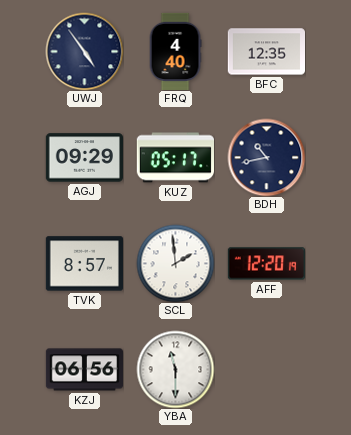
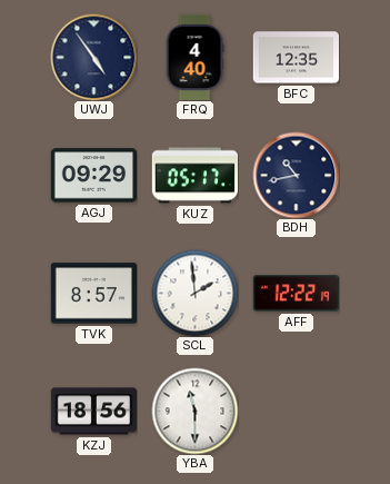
AFF: 12:20 -> 12:22
KZJ: 06:56 -> 18:56
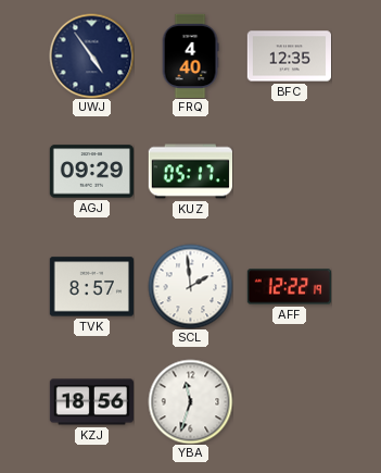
BDH: 10:43 -> none
YBA: 11:30 -> 11:33
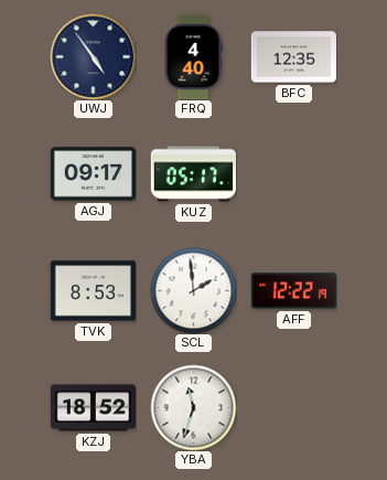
AGJ: 09:29 -> 09:17
TVK: 8:57 -> 8:53
KZJ: 18:56 -> 18:52
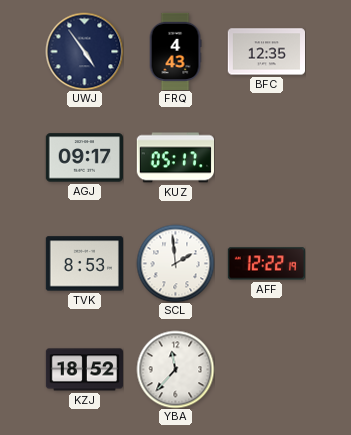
FRQ: 4:40 -> 4:43
YBA: 11:33 -> 11:37
